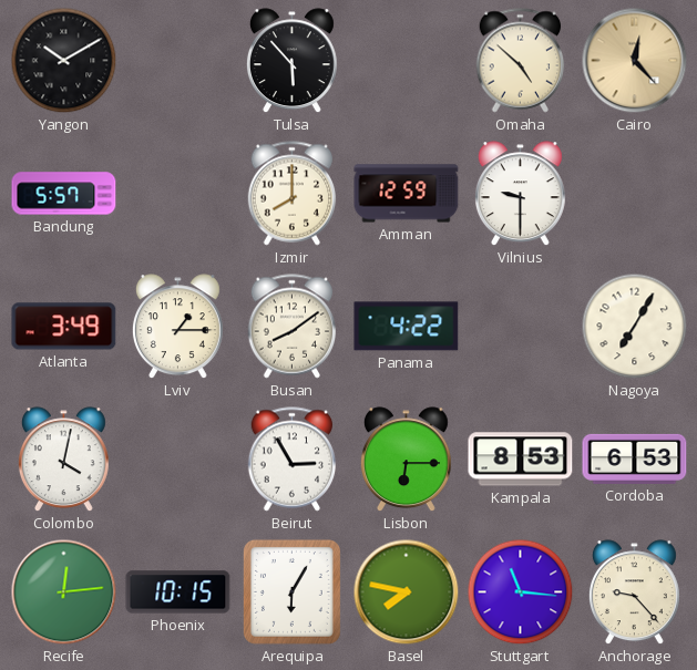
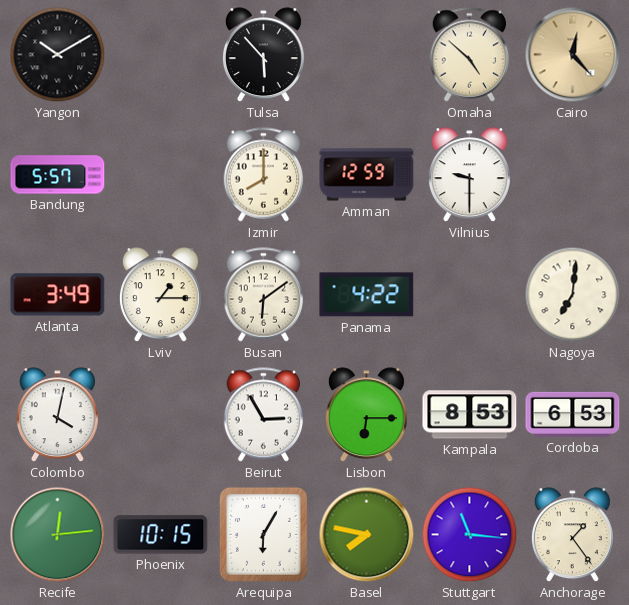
Busan: 8:09 -> 6:09
Nagoya: 7:05 -> 7:01
Anchorage: 9:23 -> 1:24
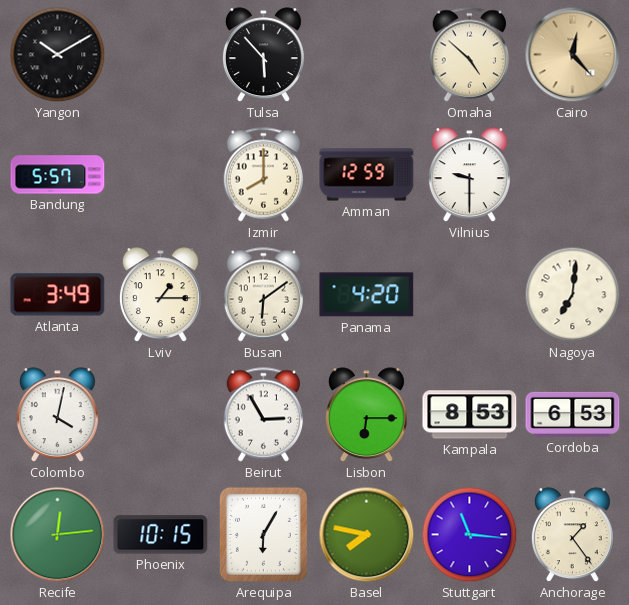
Panama: 4:22 -> 4:20
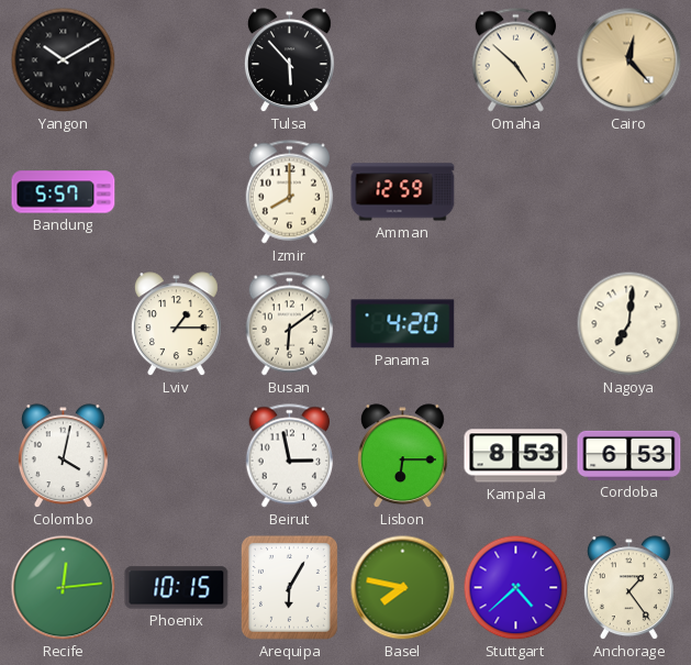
Vilnius: 9:30 -> none
Atlanta: 3:49 -> none
Beirut: 2:55 -> 2:58
Stuttgart: 11:16 -> 4:38
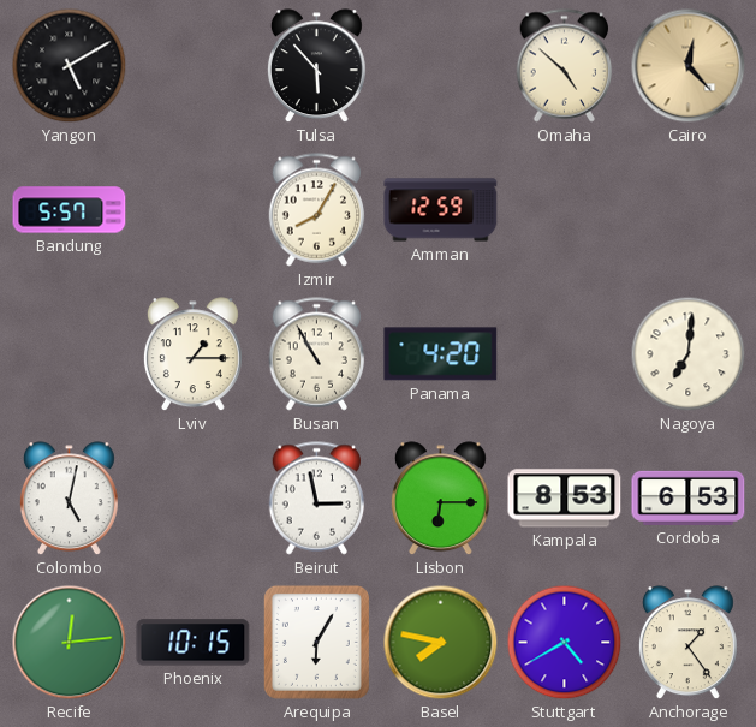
Yangon: 10:10 -> 5:10
Izmir: 8:00 -> 8:05
Busan: 6:09 -> 10:55
Colombo: 4:02 -> 5:02
Stuttgart: 4:38 -> 4:40
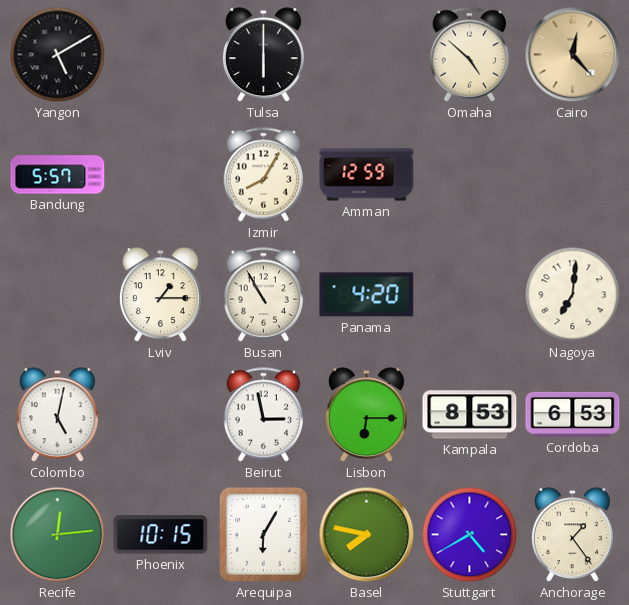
Tulsa: 5:53 -> 6:00
